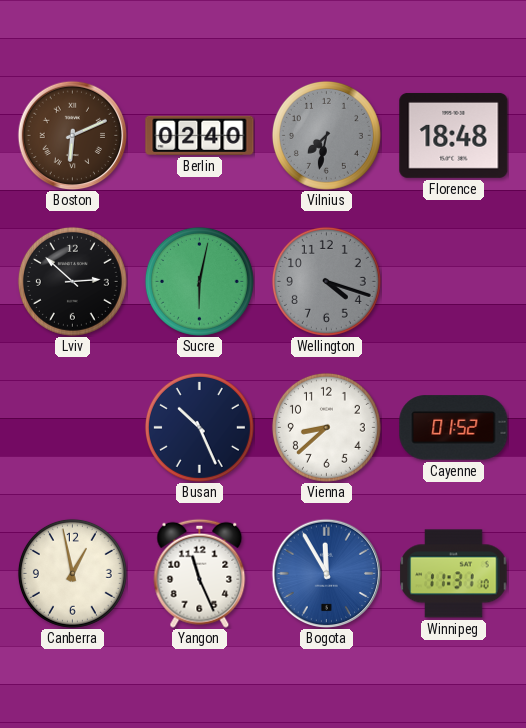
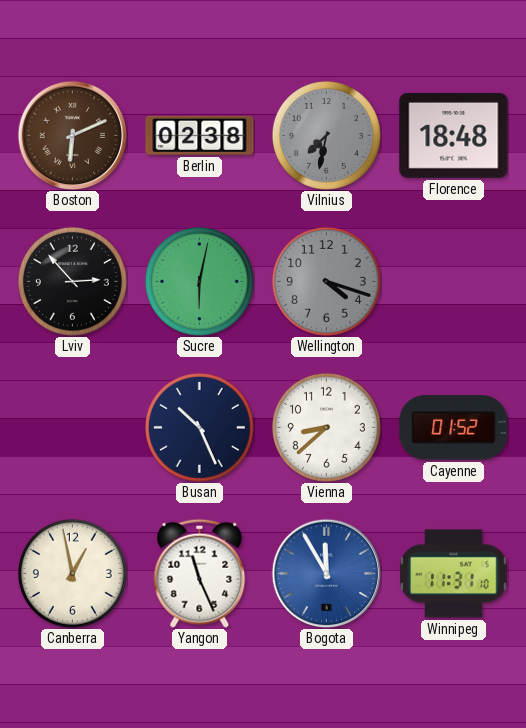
Berlin: 02:40 -> 02:38
Lviv: 2:52 -> 2:53
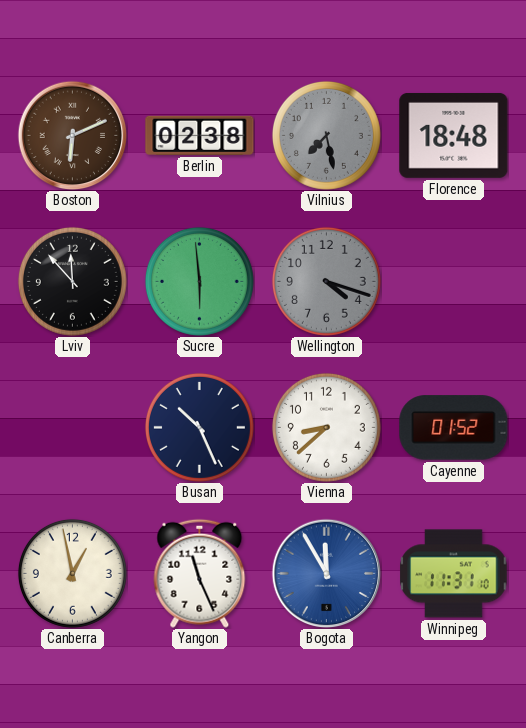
Vilnius: 7:32 -> 7:28
Lviv: 2:53 -> 11:53
Sucre: 6:02 -> 5:59
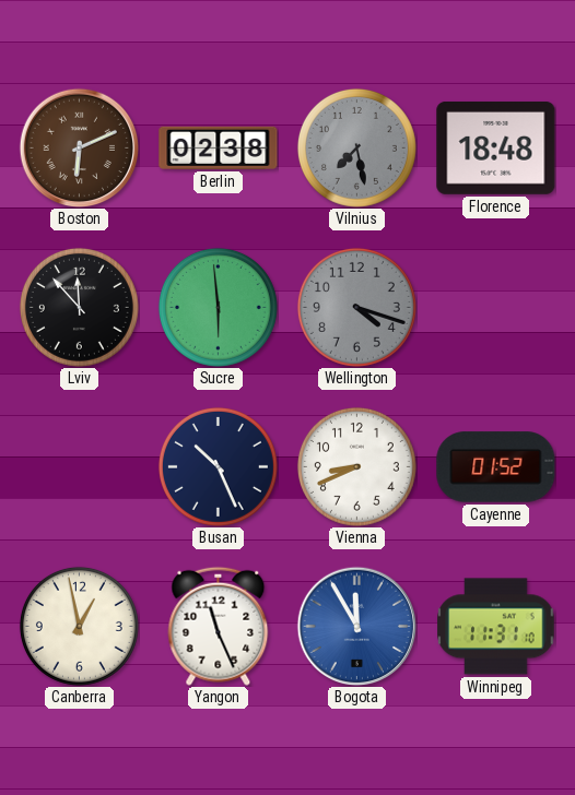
Vienna: 8:38 -> 8:41
